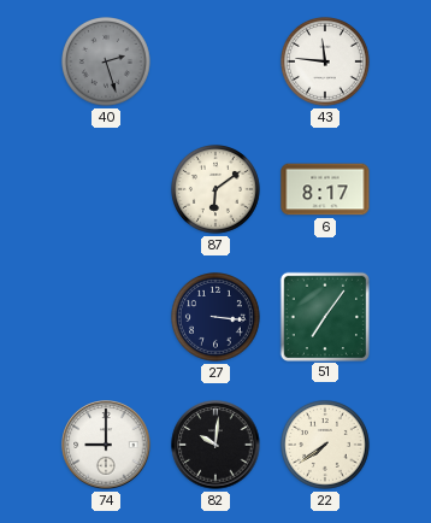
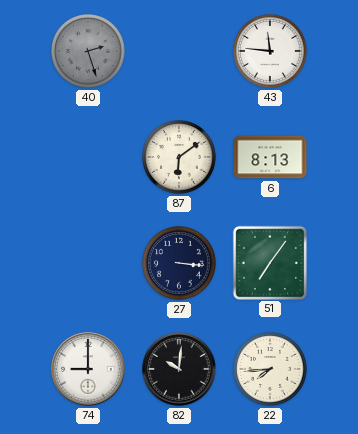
6: 8:17 -> 8:13
22: 7:39 -> 7:44
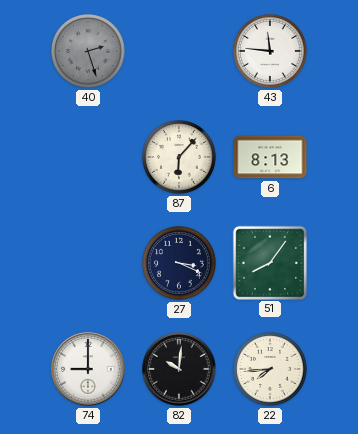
87: 6:09 -> 6:07
27: 3:16 -> 3:19
51: 7:06 -> 8:06
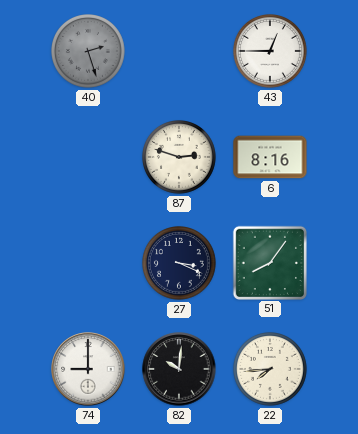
43: 11:46 -> 12:45
87: 6:07 -> 2:48
6: 8:13 -> 8:16
